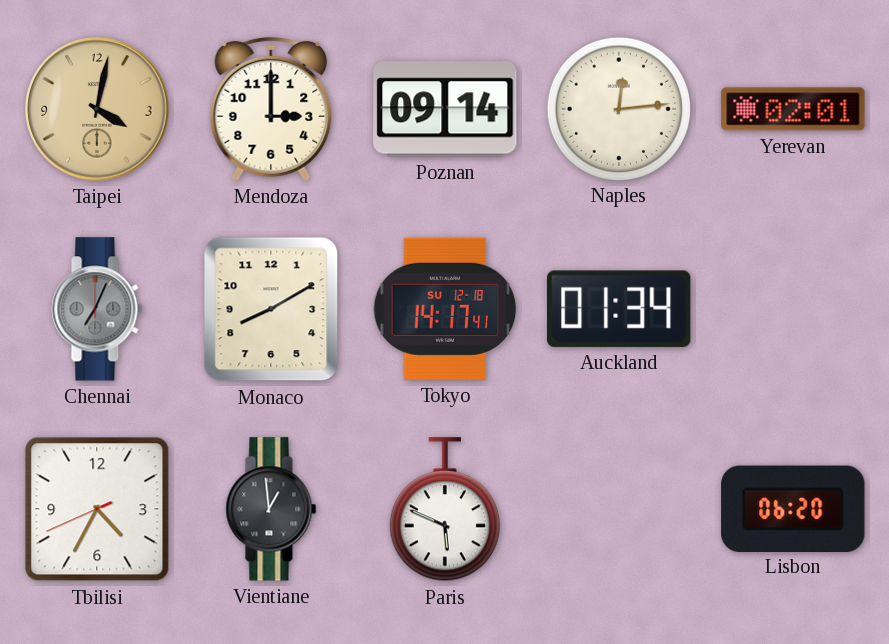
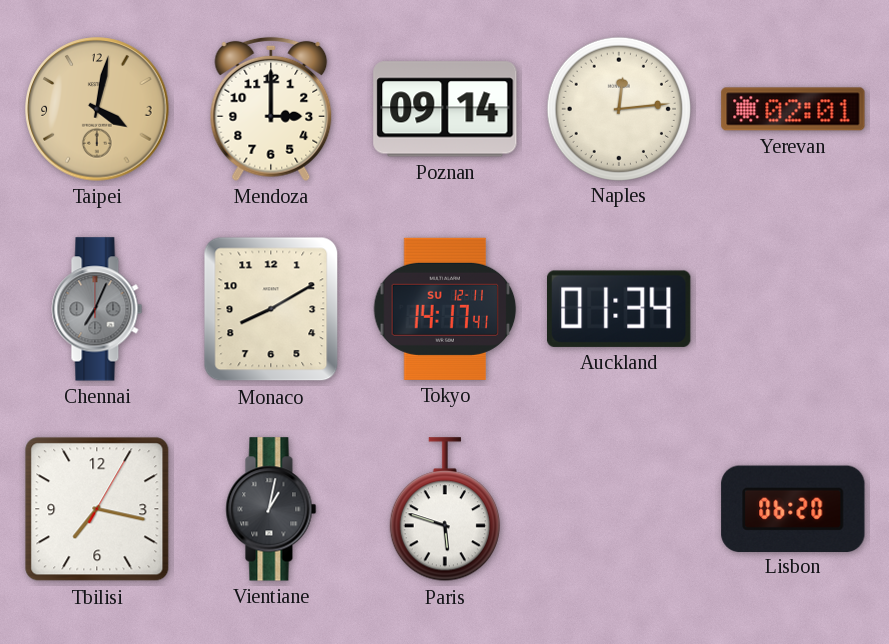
Tokyo date: SU 12-18 -> SU 12-11
Tbilisi: 4:34 -> 7:17
Vientiane: 12:59 -> 1:02
Paris: 5:49 -> 5:48
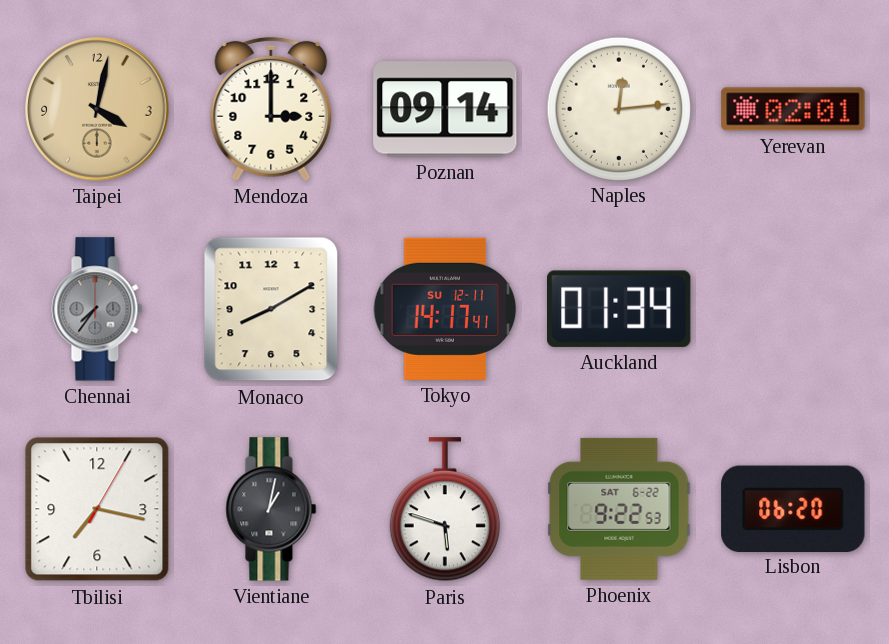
Chennai: 7:04 -> 7:36
Phoenix: none -> 9:22
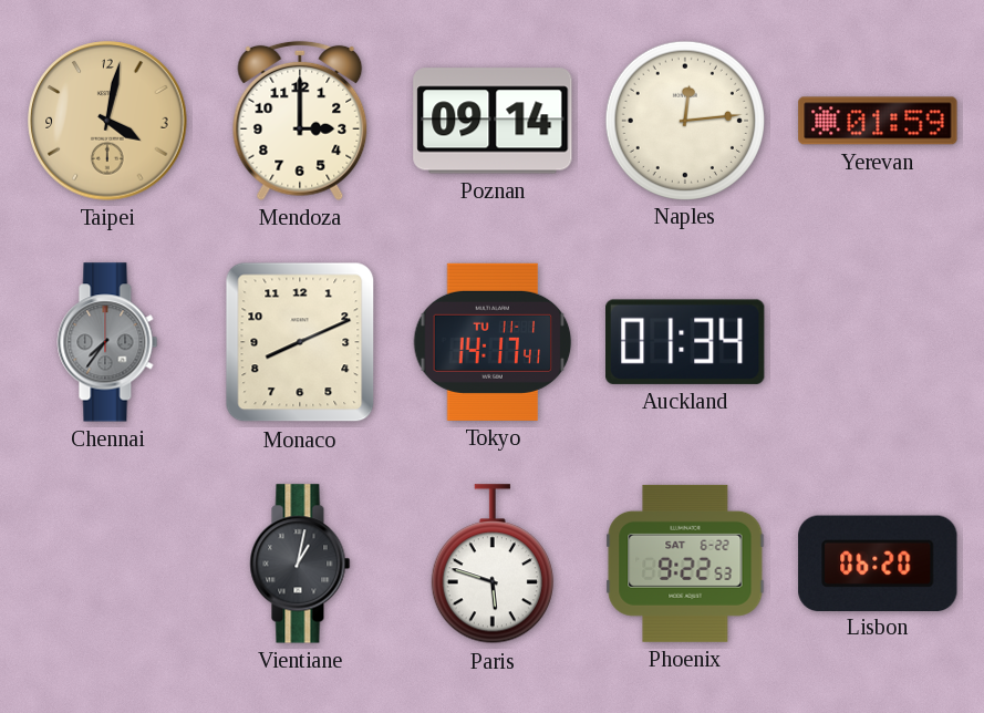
Yerevan: 02:01 -> 01:59
Monaco: 8:10 -> 8:11
Tokyo date: SU 12-11 -> TU 11-1
Tbilisi: 7:17 -> none
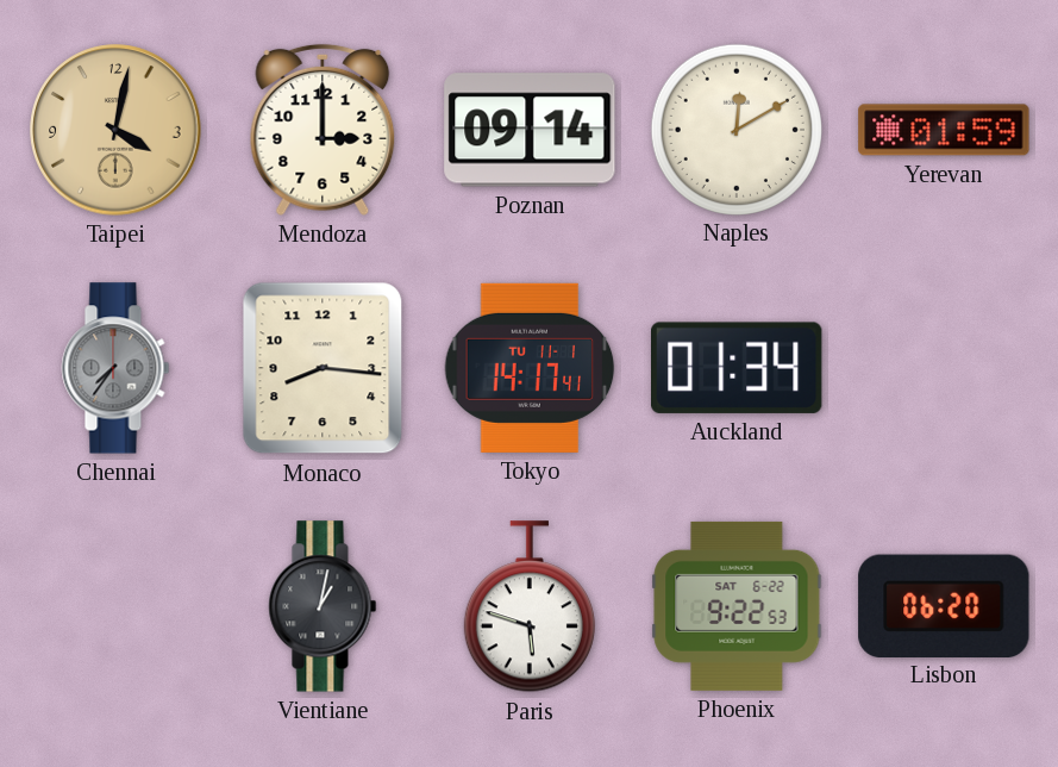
Naples: 12:14 -> 12:10
Monaco: 8:11 -> 8:16
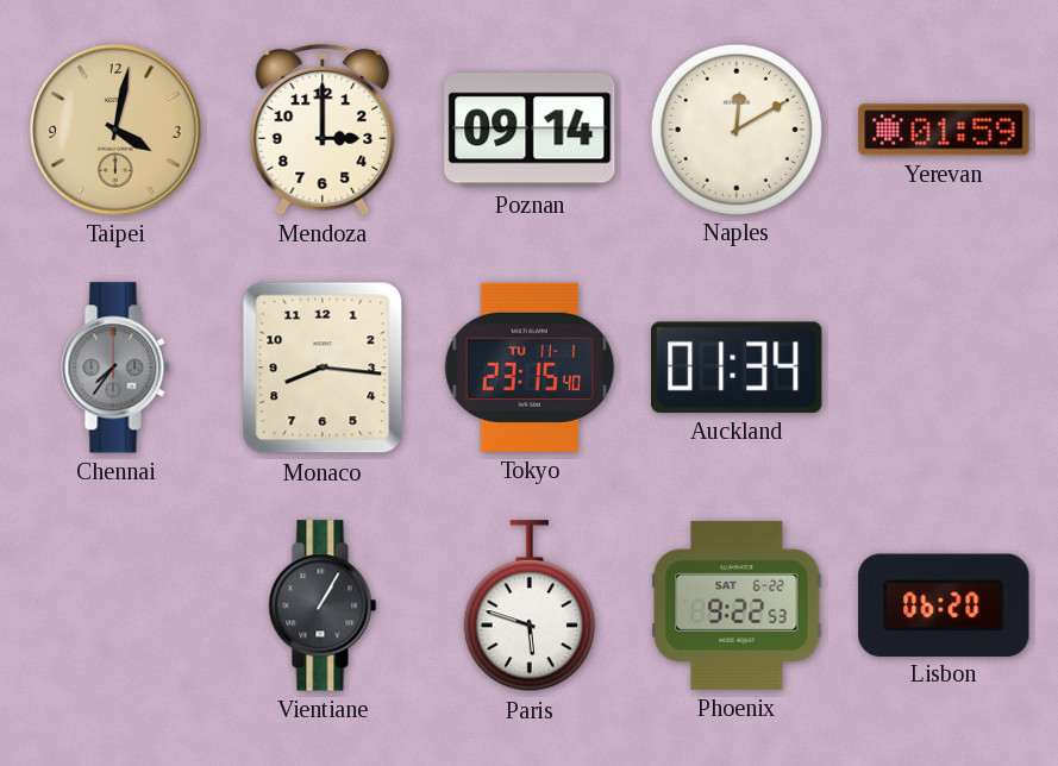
Tokyo: 14:17 -> 23:15
Vientiane: 1:02 -> 1:05
